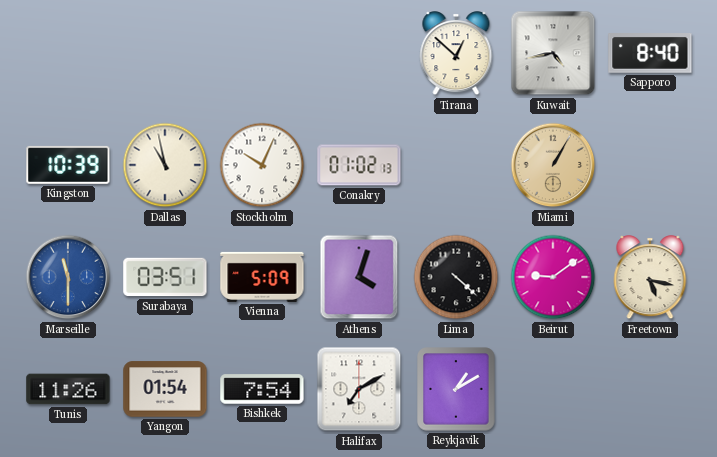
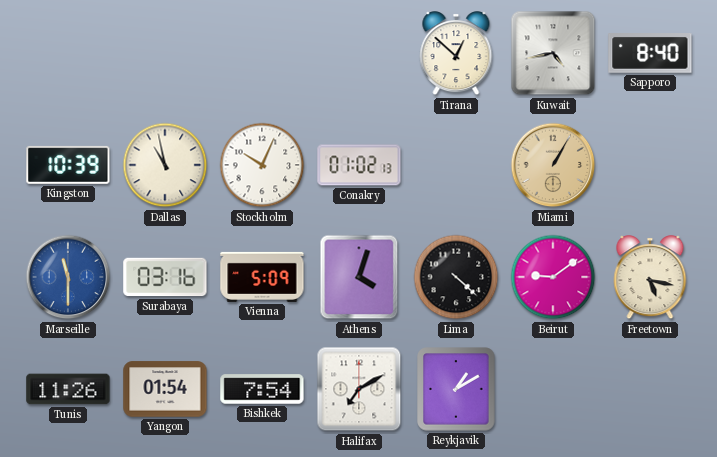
Surabaya: 03:51 -> 03:16
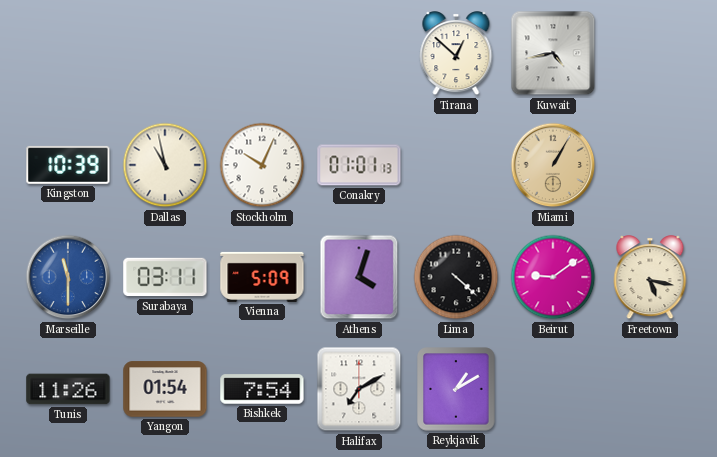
Sapporo: 8:40 -> none
Conakry: 01:02 -> 01:01
Surabaya: 03:16 -> 03:11
